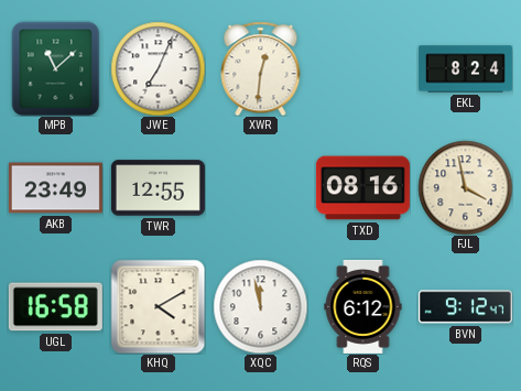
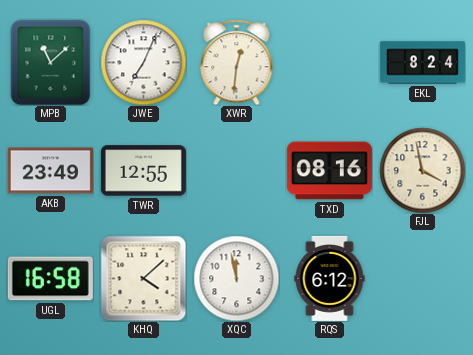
KHQ: 4:10 -> 4:08
BVN: 9:12 -> none
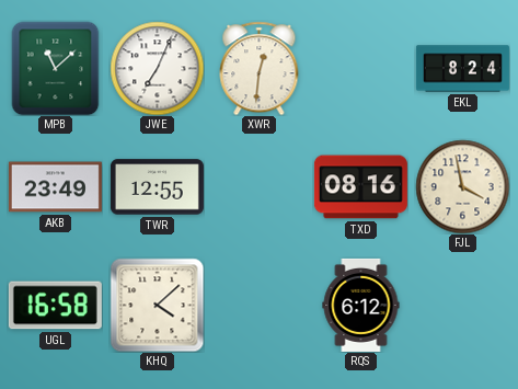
XQC: 11:58 -> none
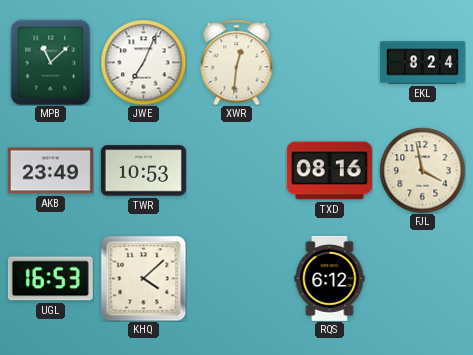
TWR: 12:55 -> 10:53
UGL: 16:58 -> 16:53
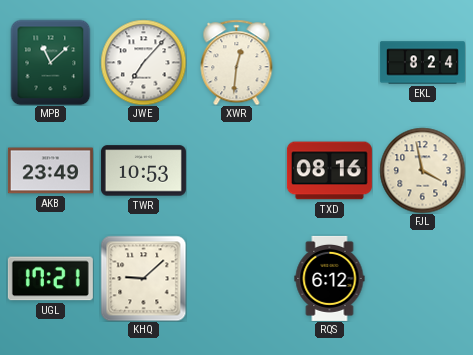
JWE: 7:04 -> 7:07
UGL: 16:53 -> 17:21
KHQ: 4:08 -> 9:08
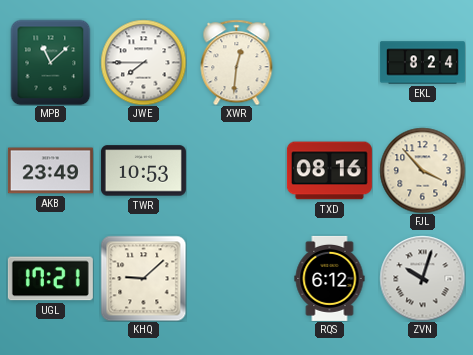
JWE: 7:07 -> 7:45
FJL: 3:58 -> 3:53
ZVN: none -> 10:03
